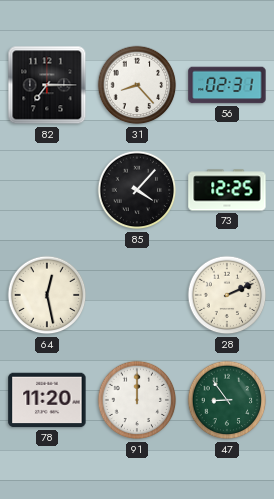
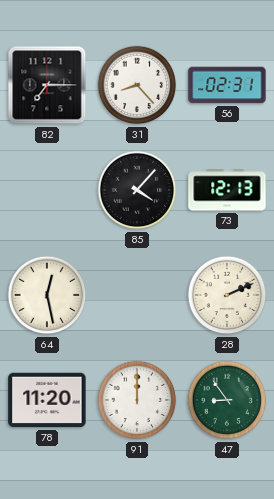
73: 12:25 -> 12:13
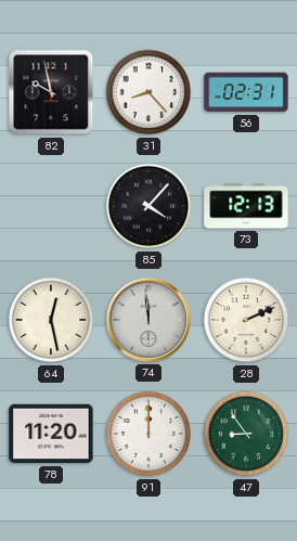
82: 7:15 -> 9:58
74: none -> 11:59
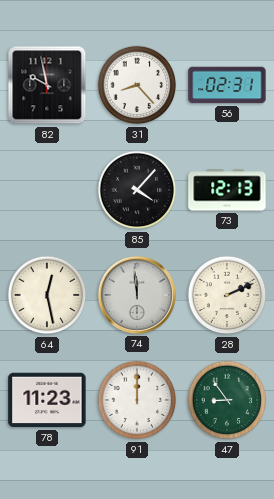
78: 11:20 -> 11:23
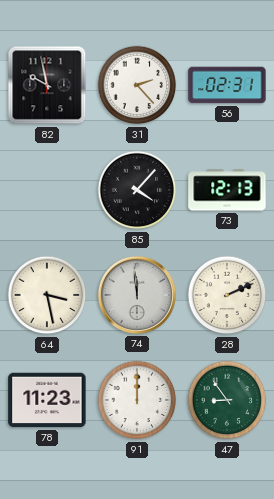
31: 8:23 -> 2:23
64: 12:28 -> 3:28
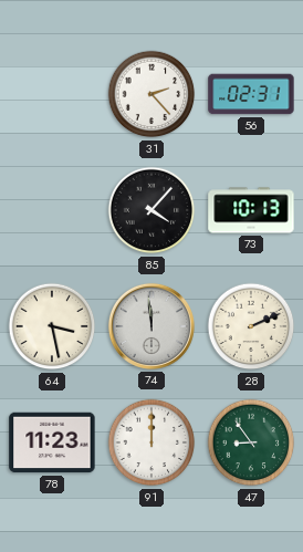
82: 9:58 -> none
73: 12:13 -> 10:13
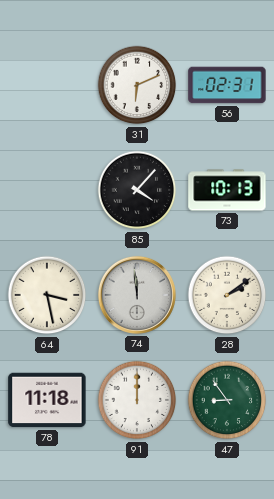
31: 2:23 -> 6:11
28: 2:11 -> 2:09
78: 11:23 -> 11:18
